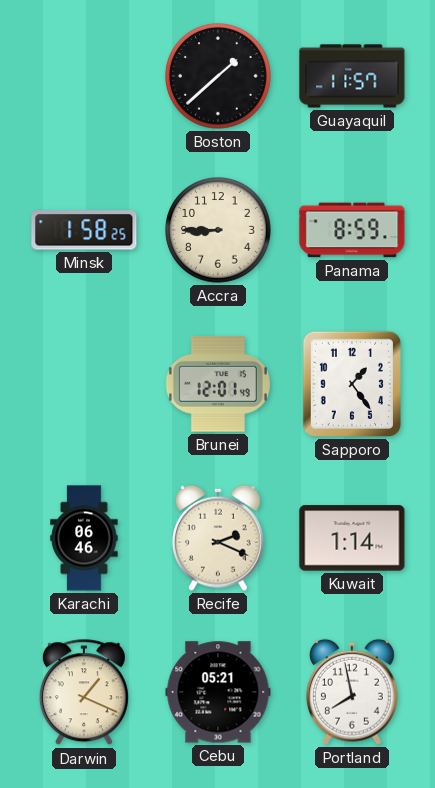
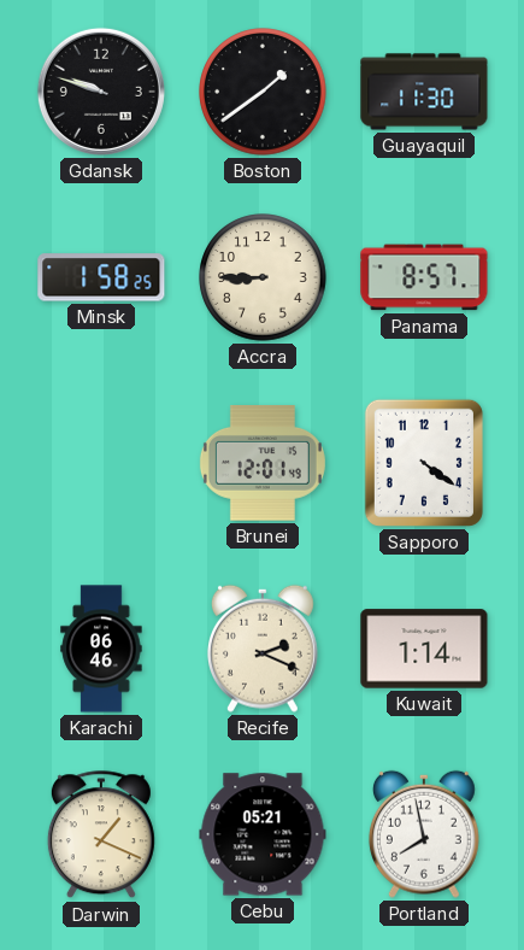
Gdansk: none -> 9:48
Boston: 1:38 -> 1:39
Guayaquil: 11:57 -> 11:30
Panama: 8:59 -> 8:57
Sapporo: 1:24 -> 4:21
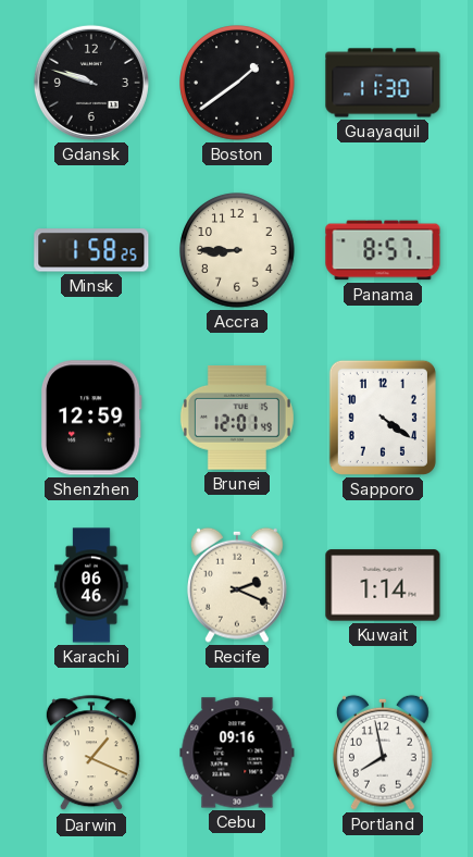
Shenzhen: none -> 12:59
Cebu: 05:21 -> 09:16
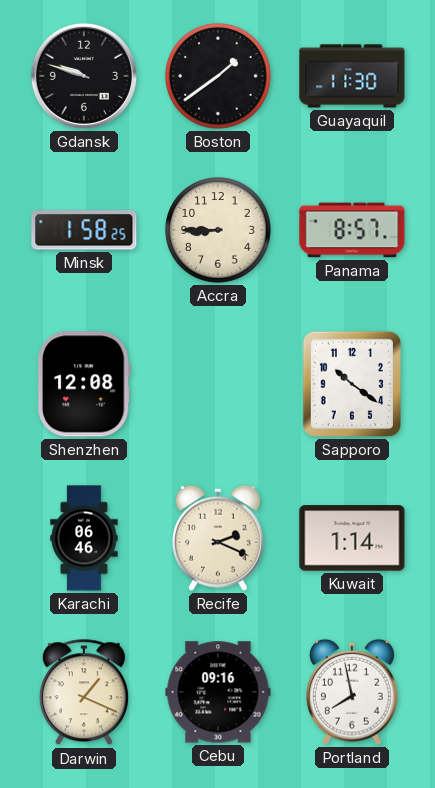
Shenzhen: 12:59 -> 12:08
Brunei: 12:01 -> none
Sapporo: 4:21 -> 10:21
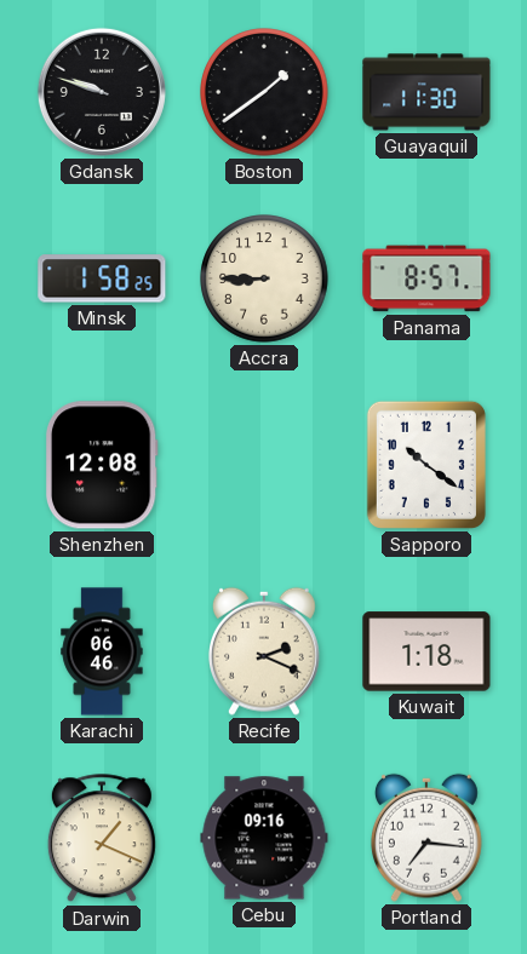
Kuwait: 1:14 -> 1:18
Portland: 7:58 -> 7:16
